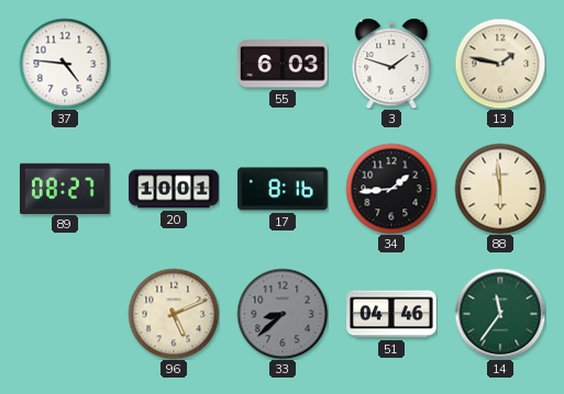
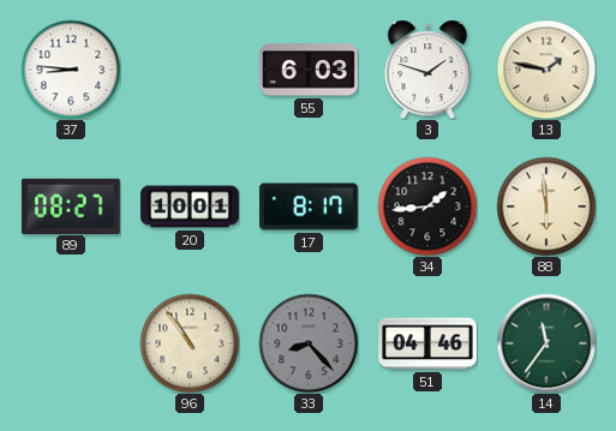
37: 4:46 -> 8:46
17: 8:16 -> 8:17
96: 5:11 -> 10:54
33: 8:38 -> 8:23
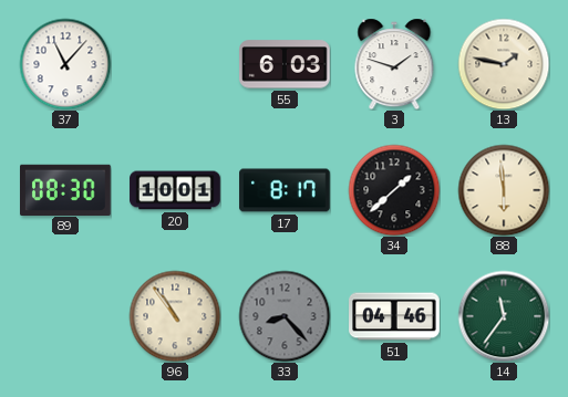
37: 8:46 -> 11:07
89: 08:27 -> 08:30
34: 1:44 -> 1:38
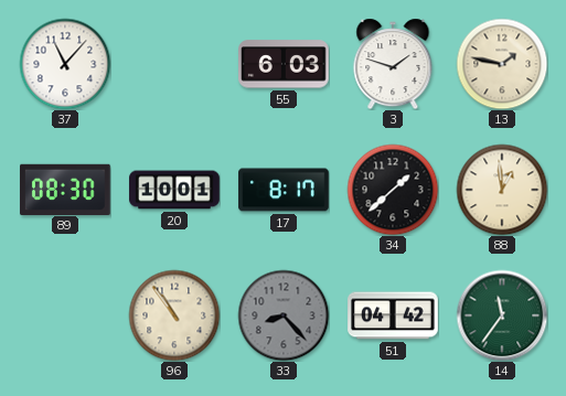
88: 5:59 -> 12:59
51: 04:46 -> 04:42
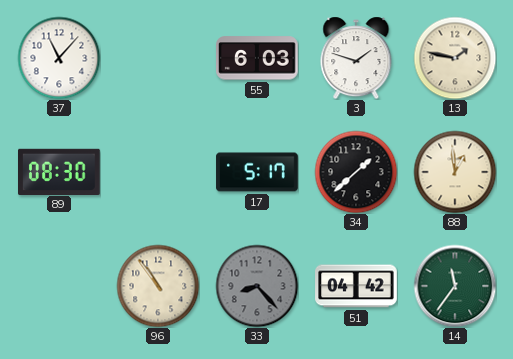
20: 10:01 -> none
17: 8:17 -> 5:17
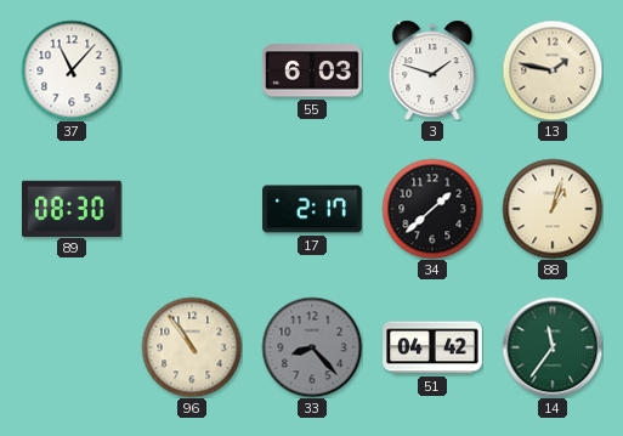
17: 5:17 -> 2:17
88: 12:59 -> 1:03
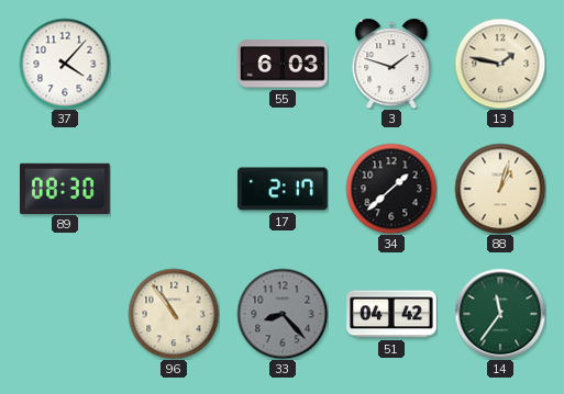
37: 11:07 -> 4:07
